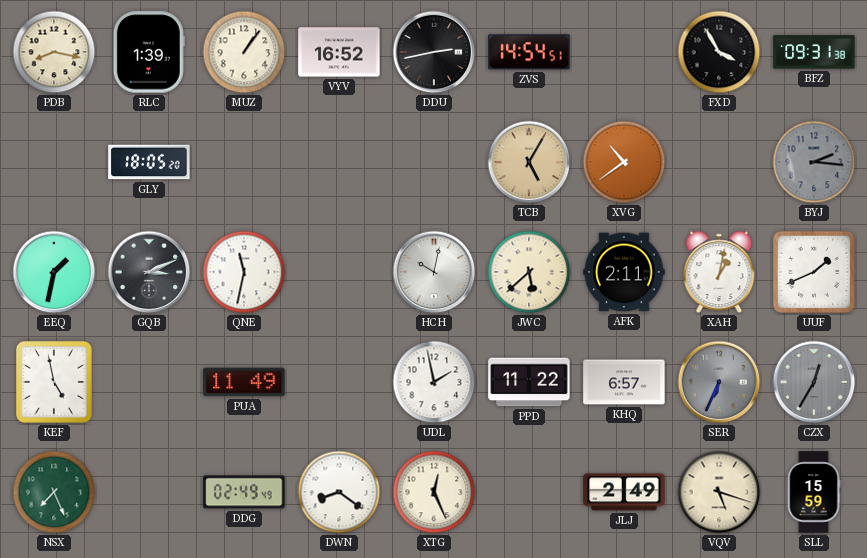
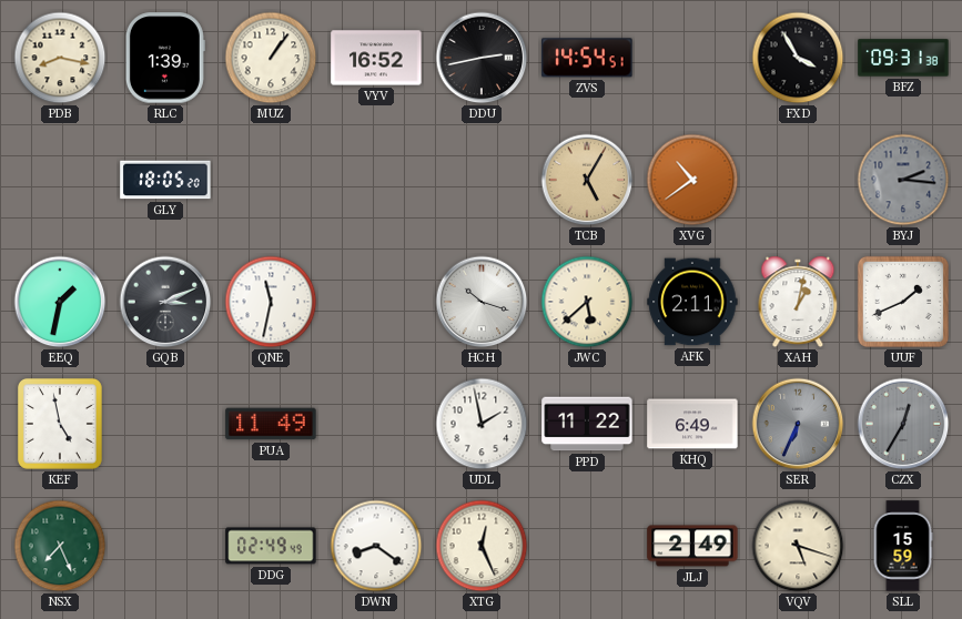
HCH: 10:02 -> 10:18
KHQ: 6:57 -> 6:49
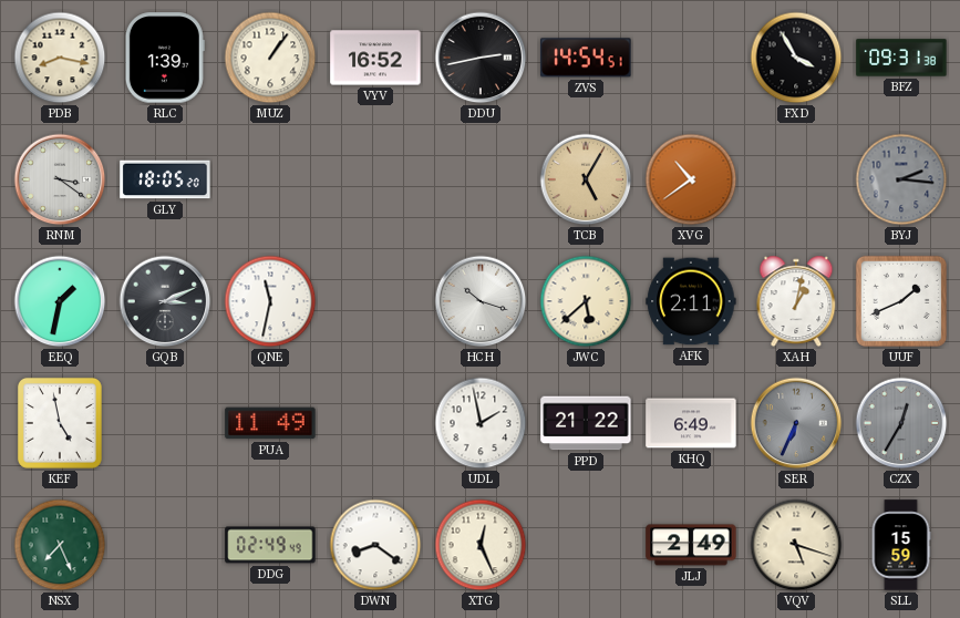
RNM: none -> 3:21
PPD: 11:22 -> 21:22
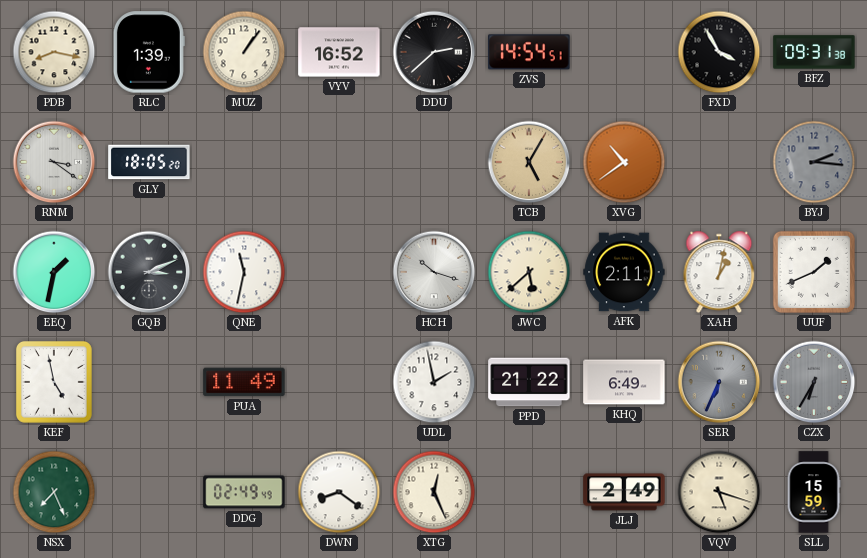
DDU: 2:43 -> 2:38
CZX: 12:35 -> 6:35
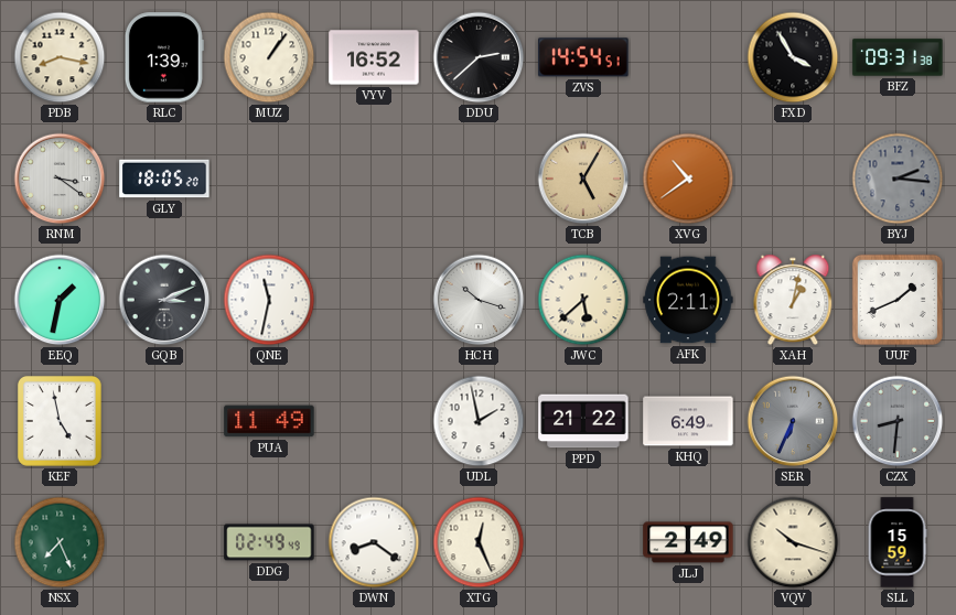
CZX: 6:35 -> 8:31
VQV: 5:18 -> 10:18
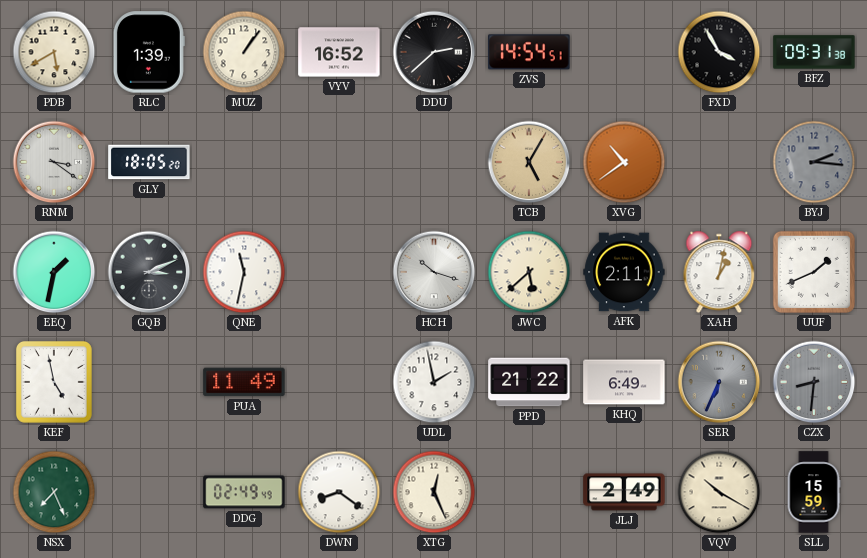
PDB: 8:17 -> 5:40
VQV: 10:18 -> 10:20
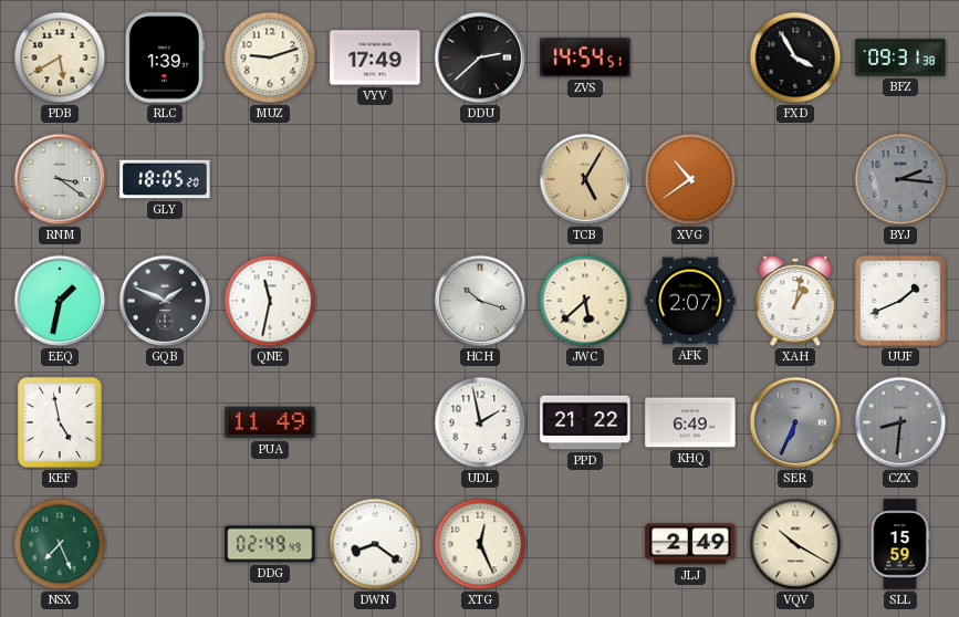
MUZ: 1:06 -> 9:12
VYV: 16:52 -> 17:49
GQB: 3:11 -> 1:49
AFK: 2:11 -> 2:07
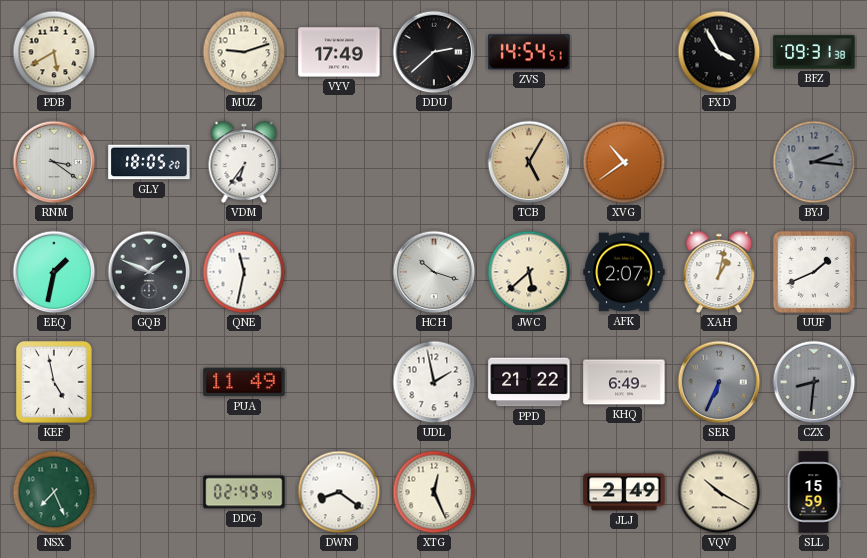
RLC: 1:39 -> none
VDM: none -> 6:36
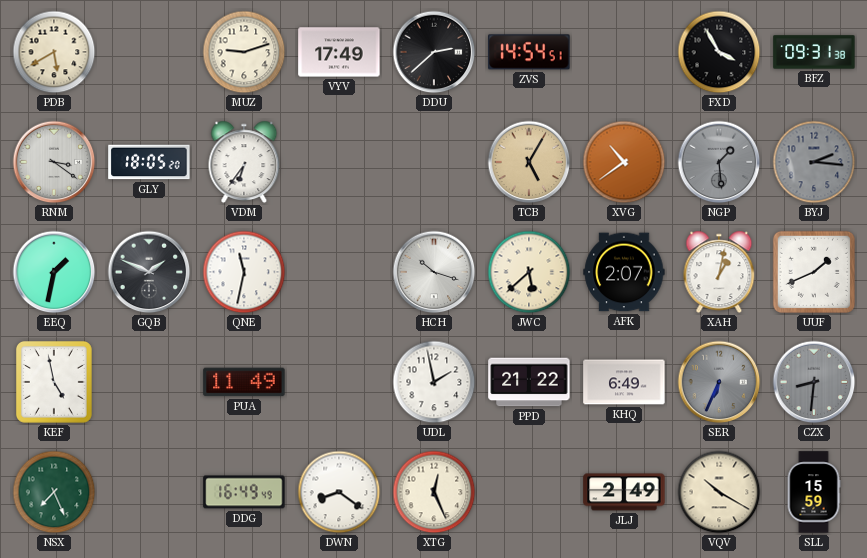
NGP: none -> 1:29
DDG: 02:49 -> 16:49
